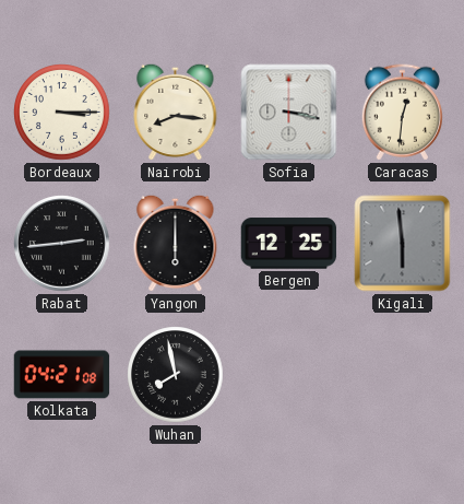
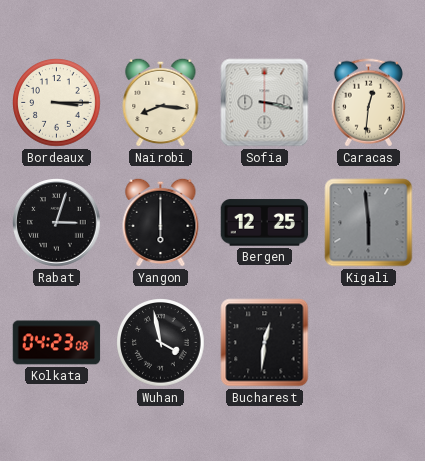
Rabat: 2:44 -> 3:03
Kolkata: 04:21 -> 04:23
Wuhan: 7:58 -> 3:58
Bucharest: none -> 12:31
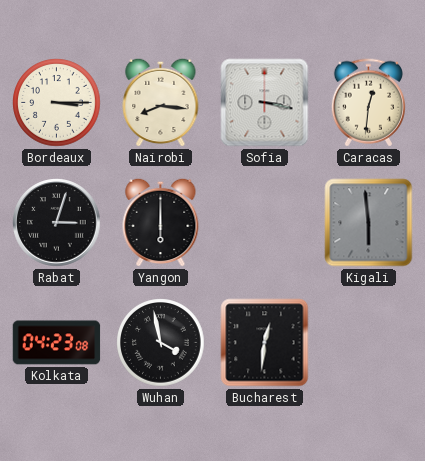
Bergen: 12:25 -> none
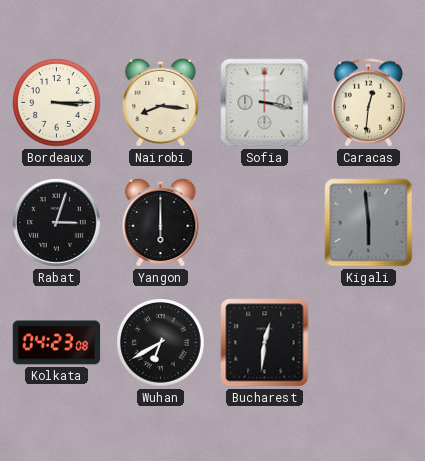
Wuhan: 3:58 -> 6:40
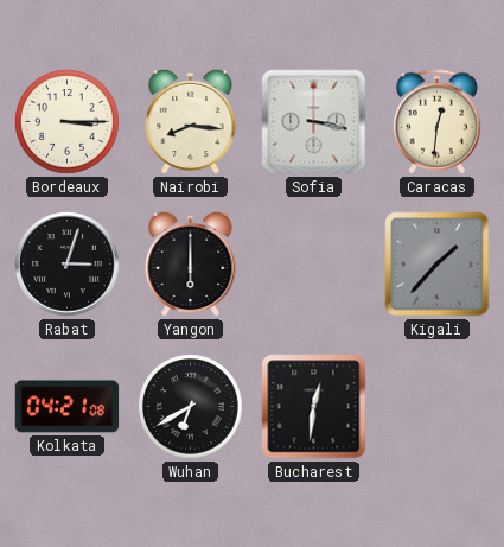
Kigali: 5:59 -> 1:37
Kolkata: 04:23 -> 04:21
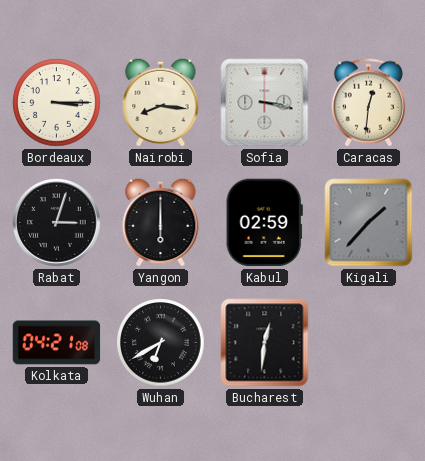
Kabul: none -> 02:59
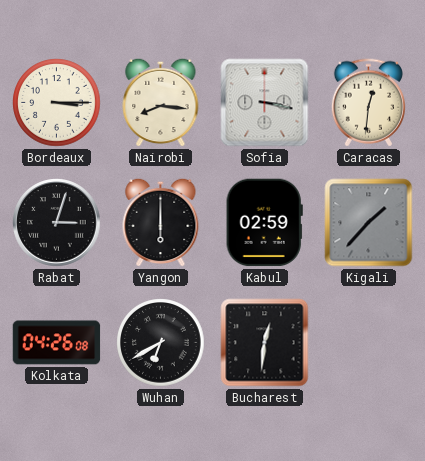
Kolkata: 04:21 -> 04:26
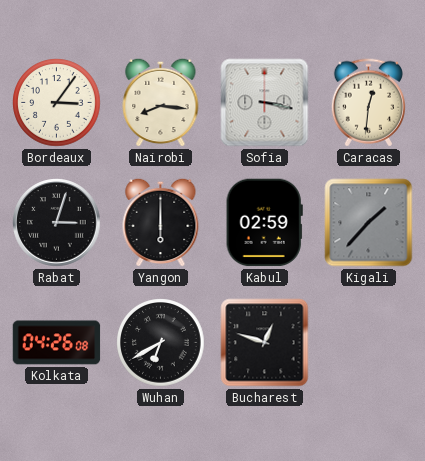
Bordeaux: 3:15 -> 3:06
Bucharest: 12:31 -> 12:48
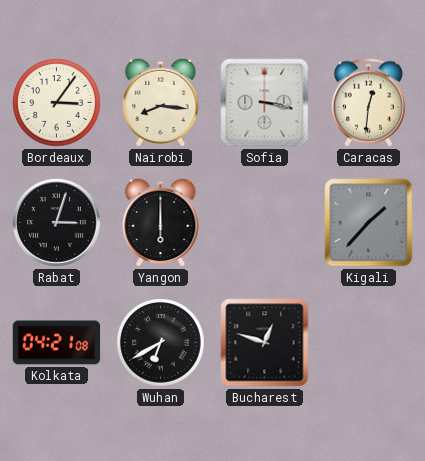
Kabul: 02:59 -> none
Kolkata: 04:26 -> 04:21
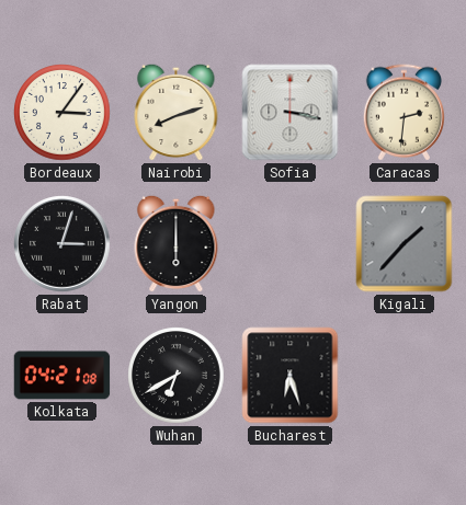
Nairobi: 8:16 -> 8:12
Caracas: 12:31 -> 2:31
Bucharest: 12:48 -> 6:27
